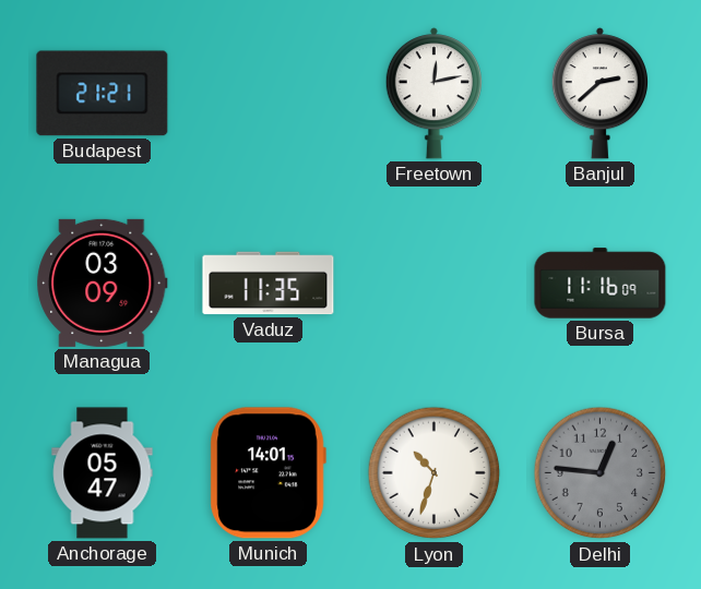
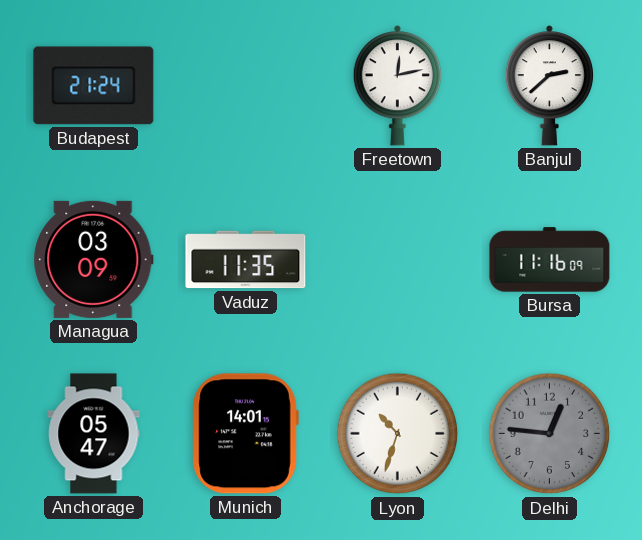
Budapest: 21:21 -> 21:24
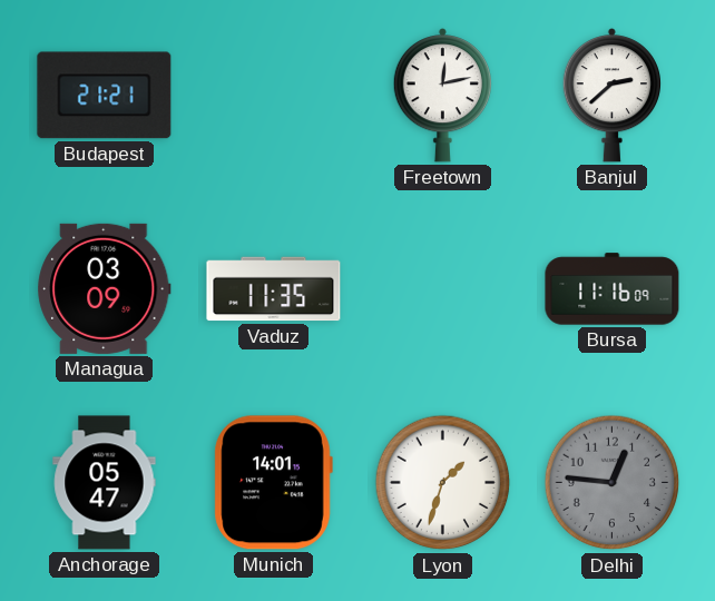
Budapest: 21:24 -> 21:21
Lyon: 10:33 -> 1:33
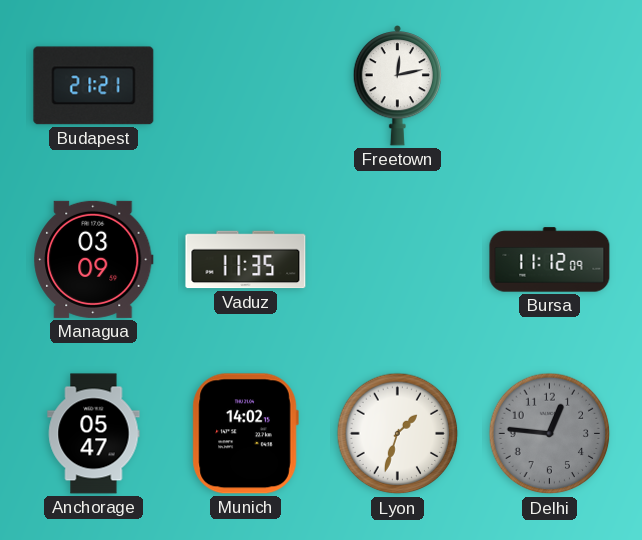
Banjul: 2:38 -> none
Bursa: 11:16 -> 11:12
Munich: 14:01 -> 14:02
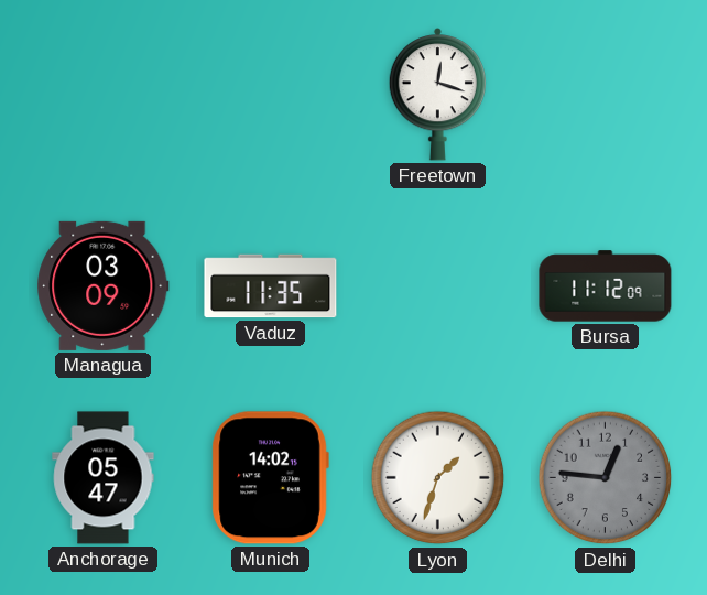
Budapest: 21:21 -> none
Freetown: 12:13 -> 12:18
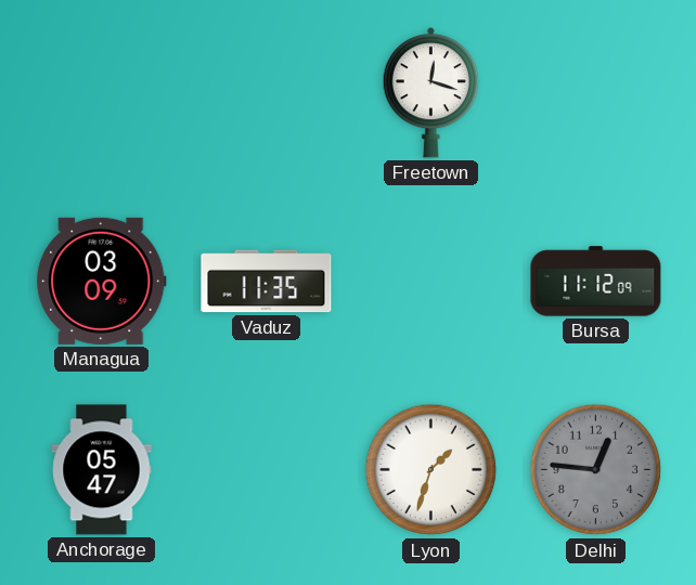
Munich: 14:02 -> none
